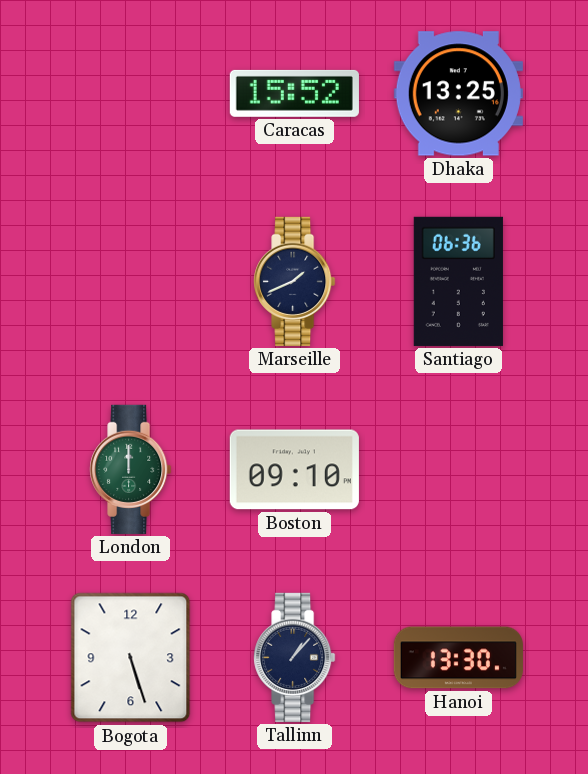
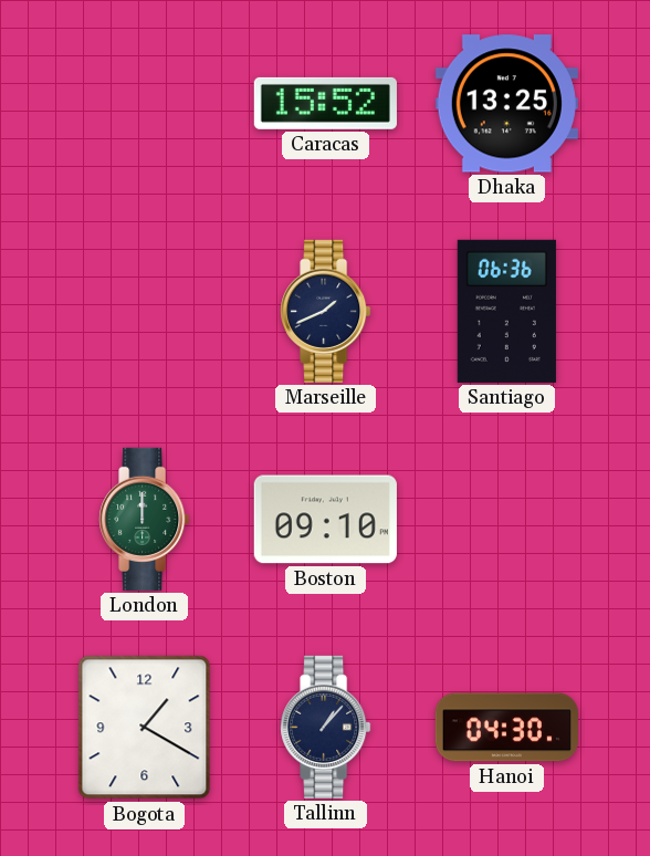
Bogota: 5:27 -> 1:20
Hanoi: 13:30 -> 04:30
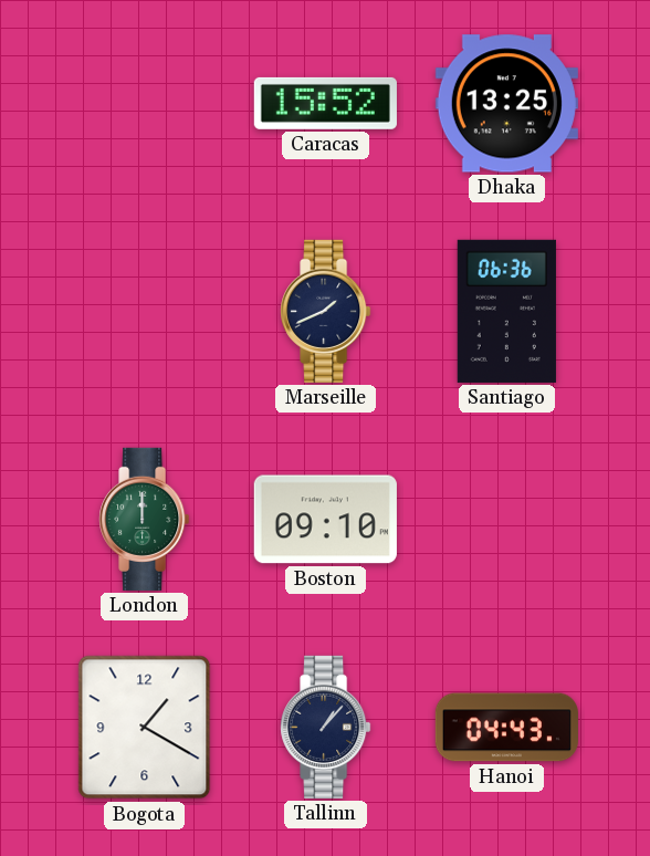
Hanoi: 04:30 -> 04:43
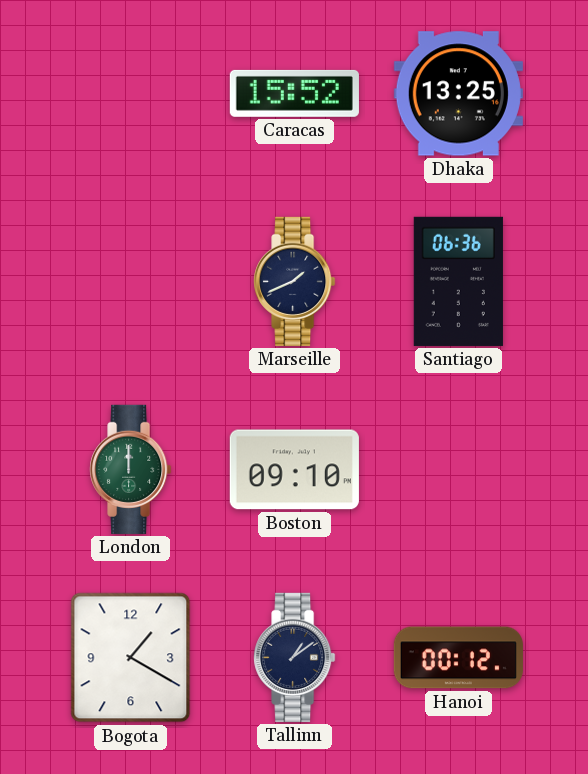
Tallinn: 1:07 -> 1:09
Hanoi: 04:43 -> 00:12
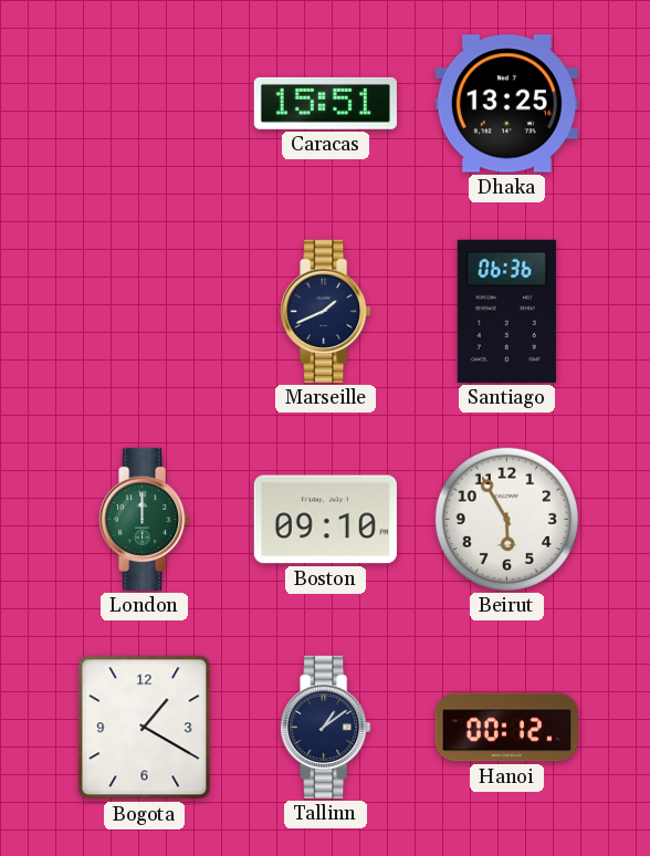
Caracas: 15:52 -> 15:51
Beirut: none -> 5:55
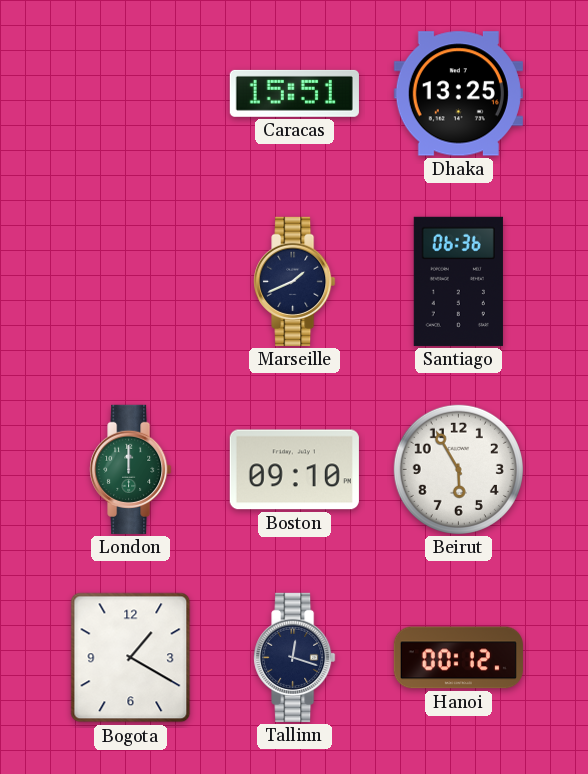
Tallinn: 1:09 -> 12:18
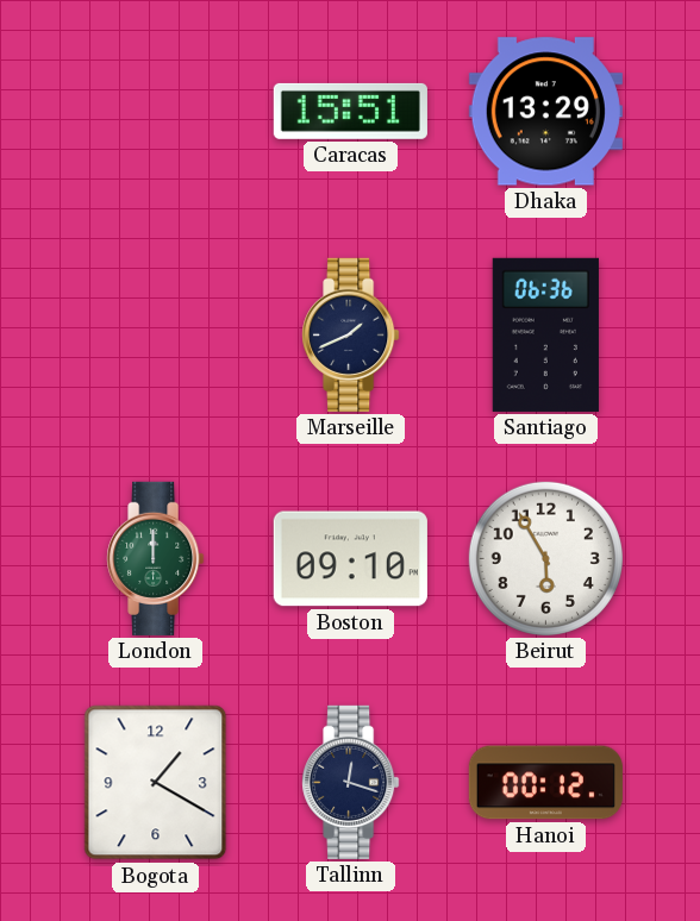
Dhaka: 13:25 -> 13:29
